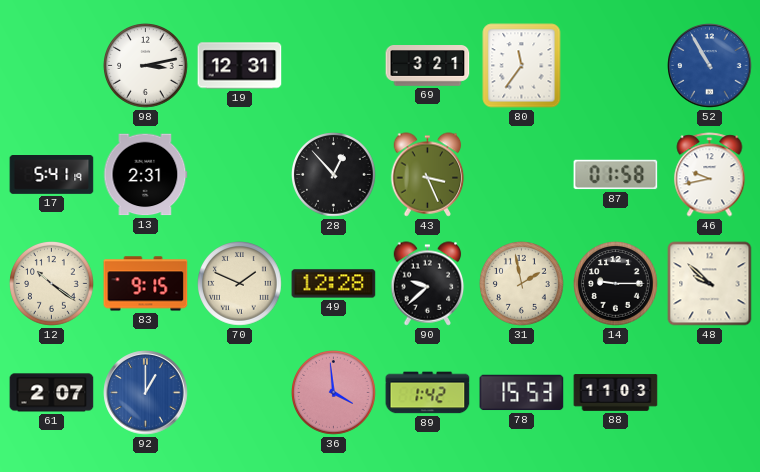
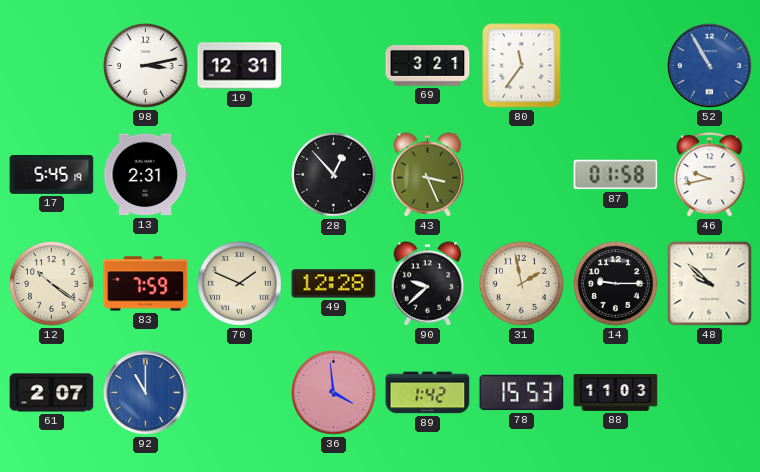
17: 5:41 -> 5:45
83: 9:15 -> 7:59
92: 1:00 -> 11:00
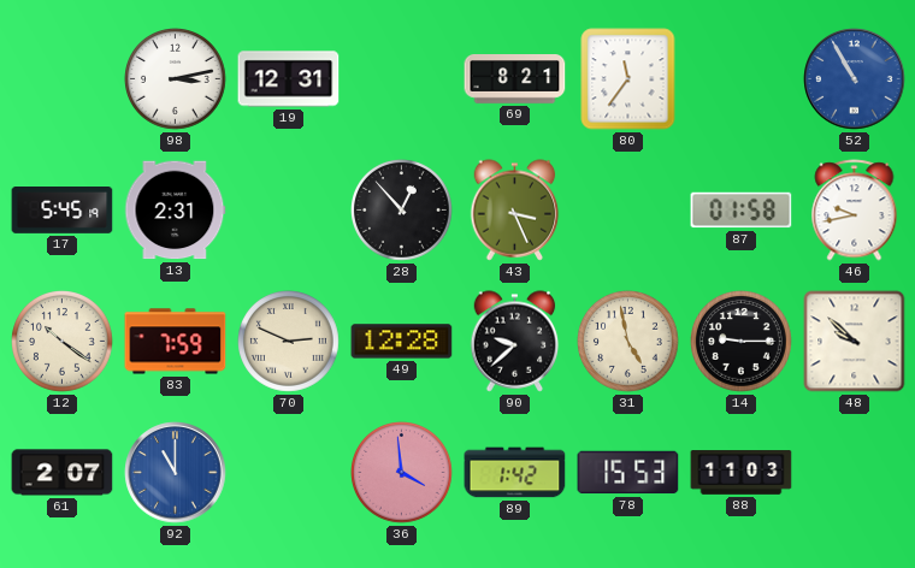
69: 3:21 -> 8:21
70: 1:49 -> 2:49
31: 1:58 -> 4:58
